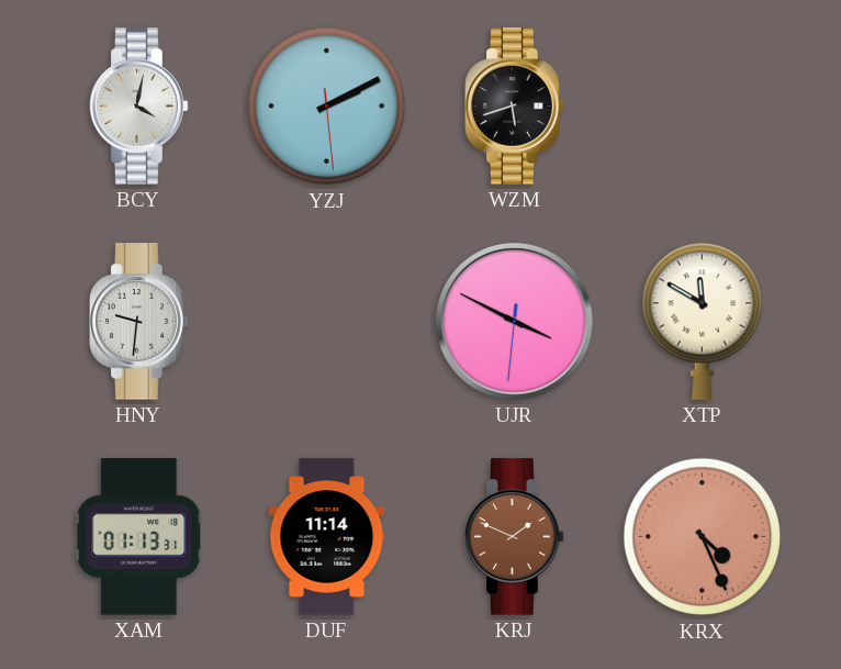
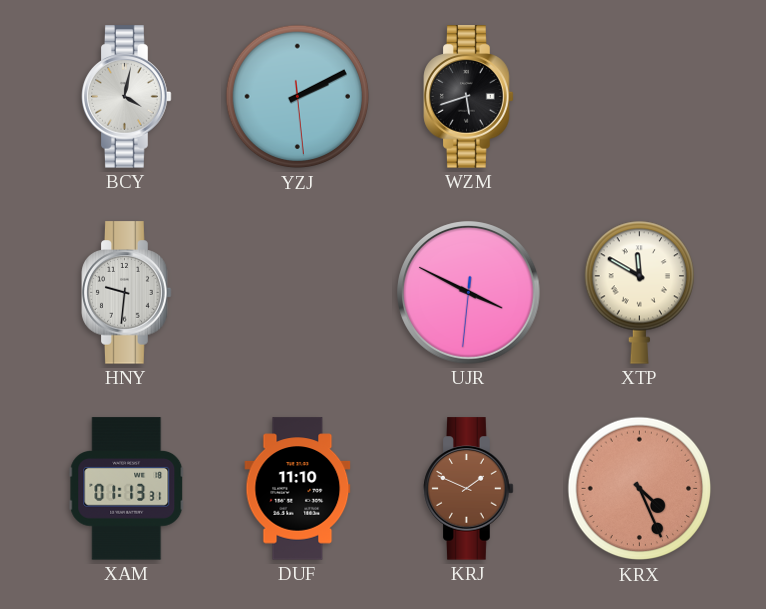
DUF: 11:14 -> 11:10
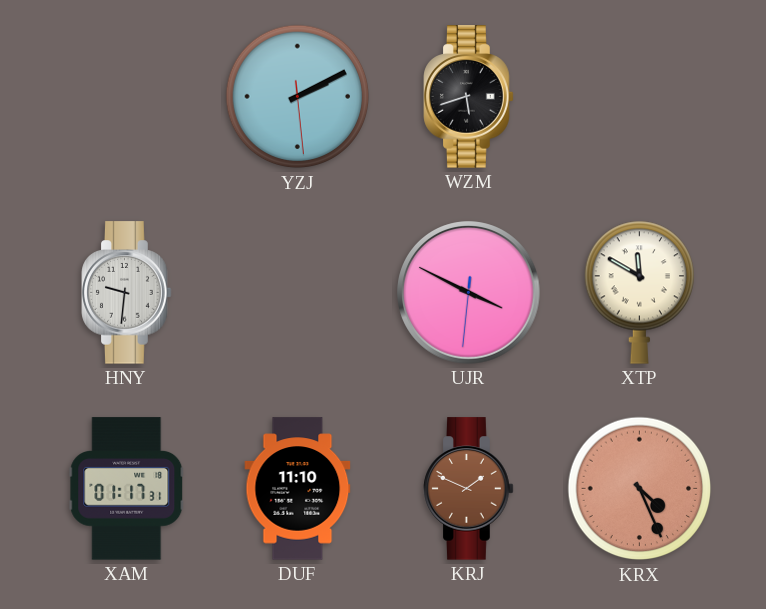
BCY: 4:02 -> none
XAM: 01:13 -> 01:17
